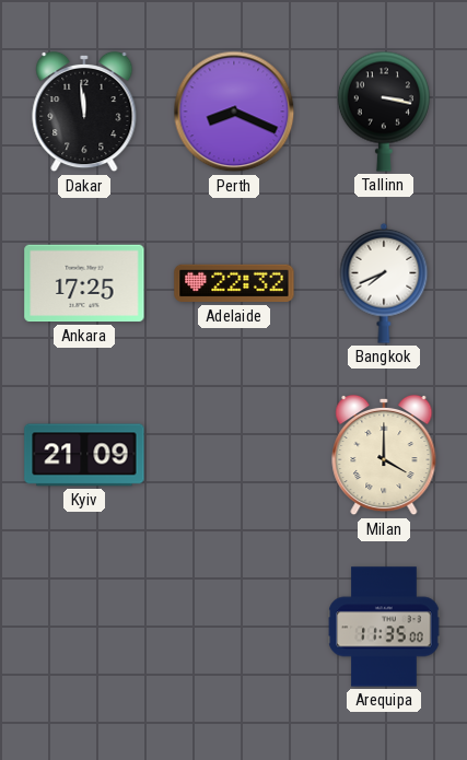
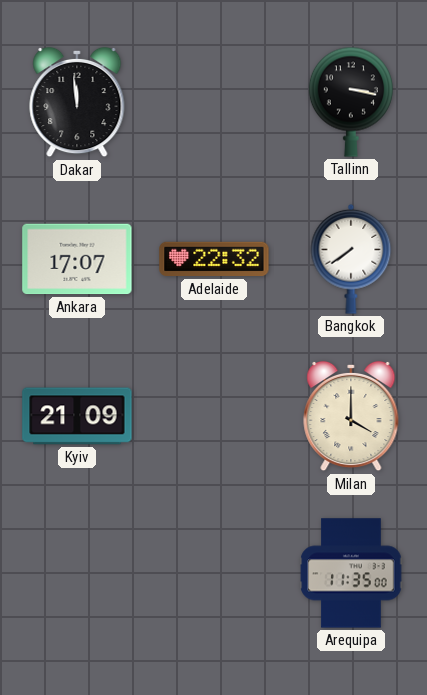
Perth: 8:19 -> none
Ankara: 17:25 -> 17:07
Bangkok: 7:41 -> 7:39
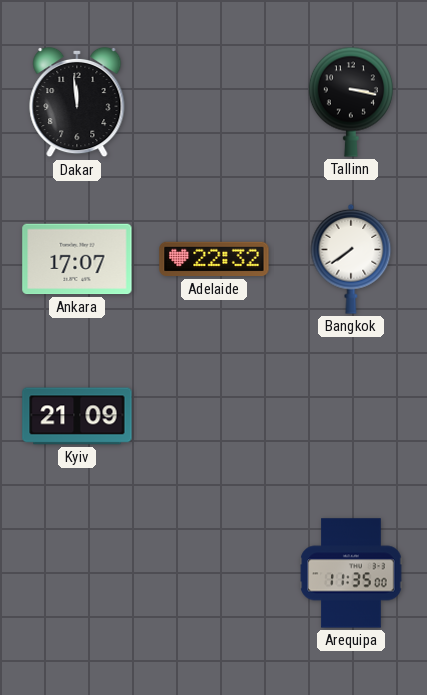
Milan: 4:00 -> none
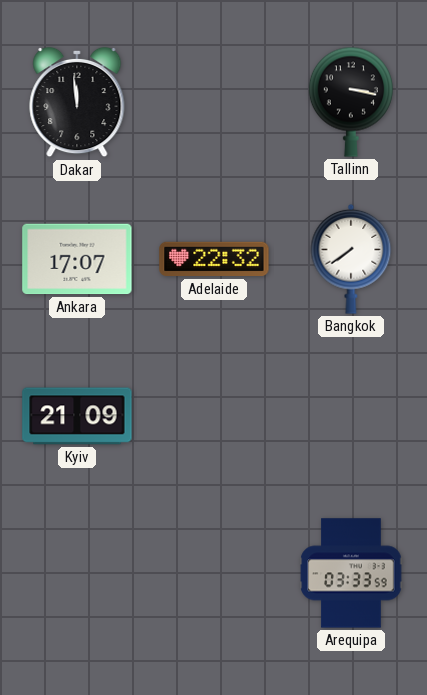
Arequipa: 11:35 -> 03:33
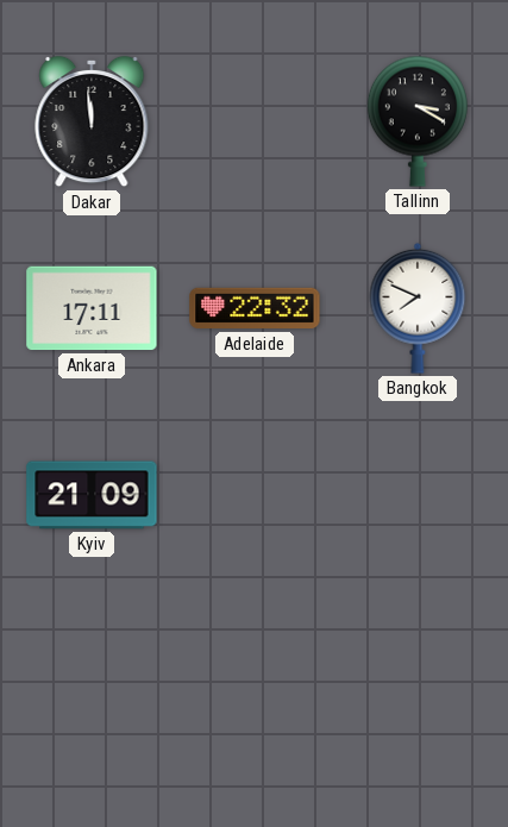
Tallinn: 3:17 -> 3:20
Ankara: 17:07 -> 17:11
Bangkok: 7:39 -> 7:49
Arequipa: 03:33 -> none
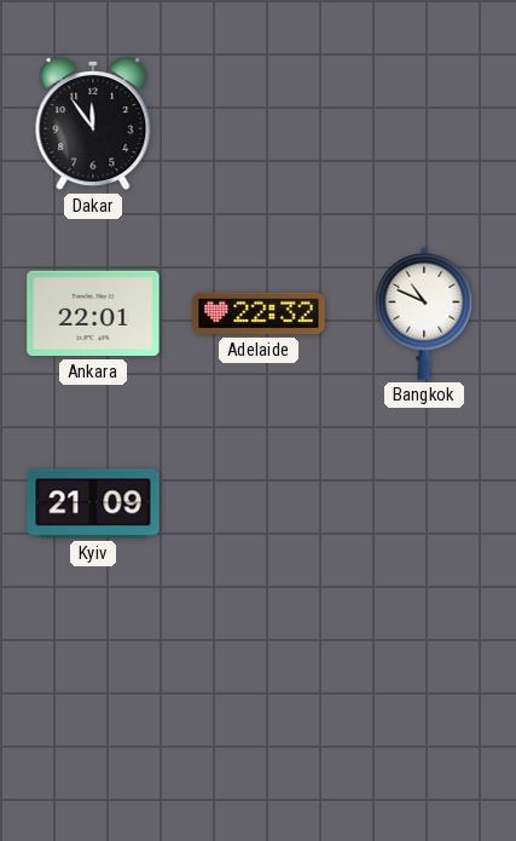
Dakar: 11:59 -> 11:54
Tallinn: 3:20 -> none
Ankara: 17:11 -> 22:01
Bangkok: 7:49 -> 10:49
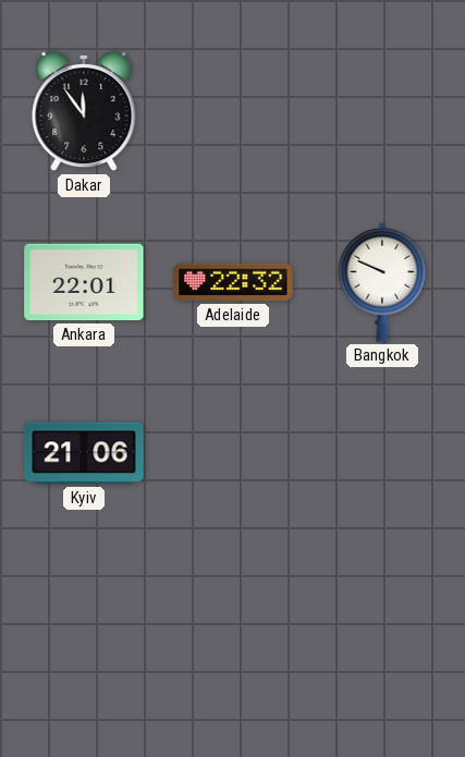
Bangkok: 10:49 -> 9:49
Kyiv: 21:09 -> 21:06
